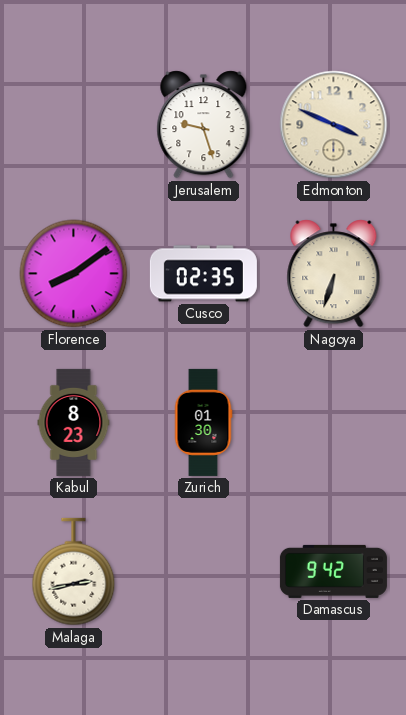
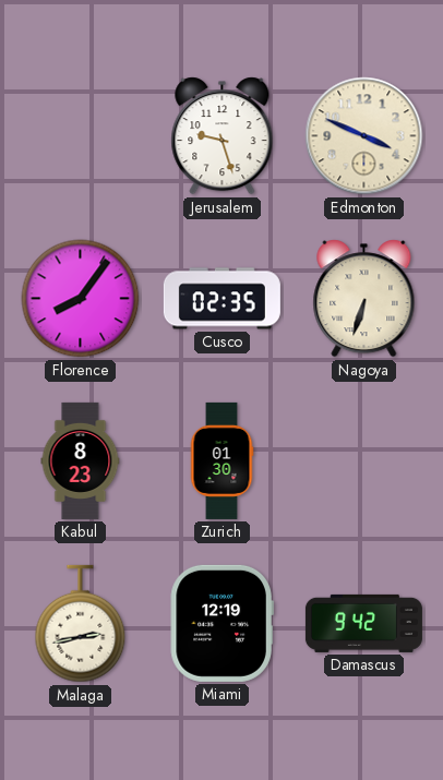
Florence: 8:09 -> 8:06
Miami: none -> 12:19
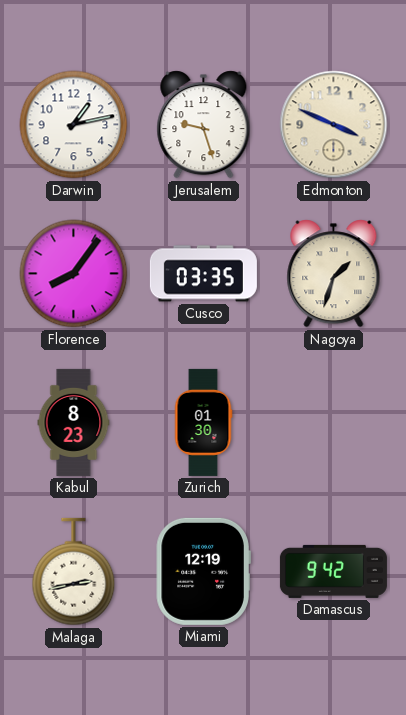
Darwin: none -> 1:13
Cusco: 02:35 -> 03:35
Nagoya: 6:33 -> 1:33
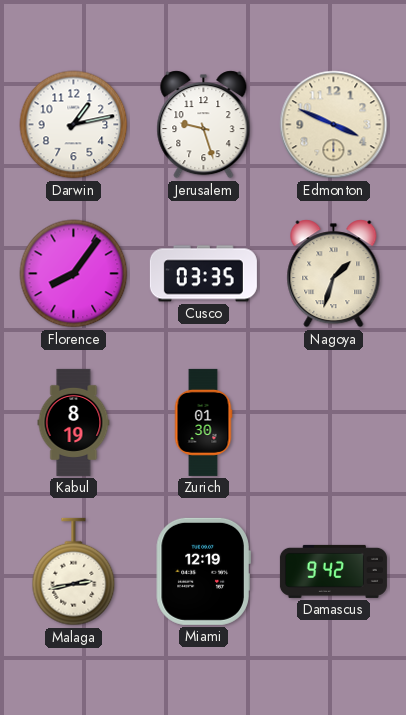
Kabul: 8:23 -> 8:19
